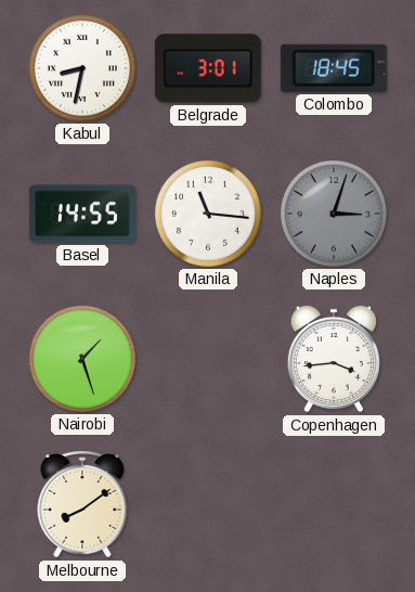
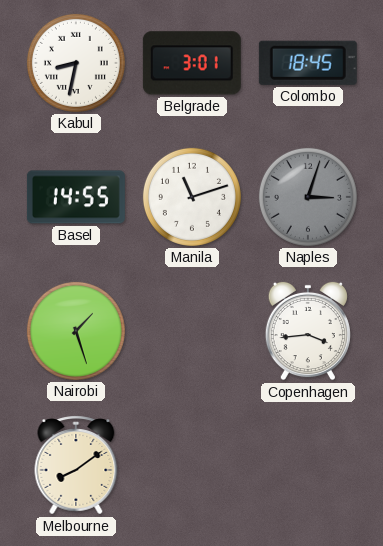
Manila: 11:16 -> 11:12
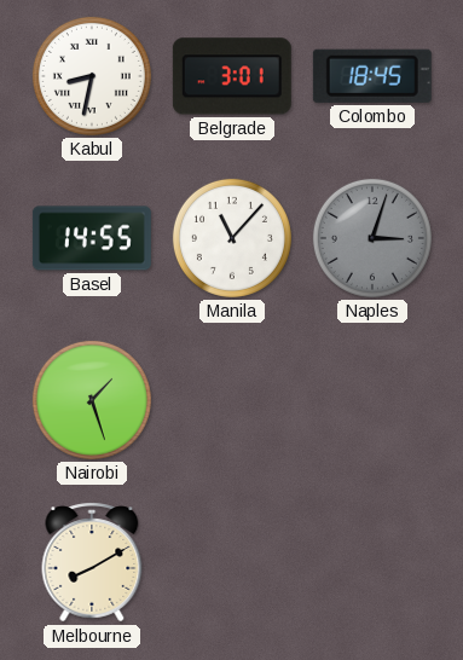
Manila: 11:12 -> 11:07
Copenhagen: 3:44 -> none
Melbourne: 8:09 -> 8:10
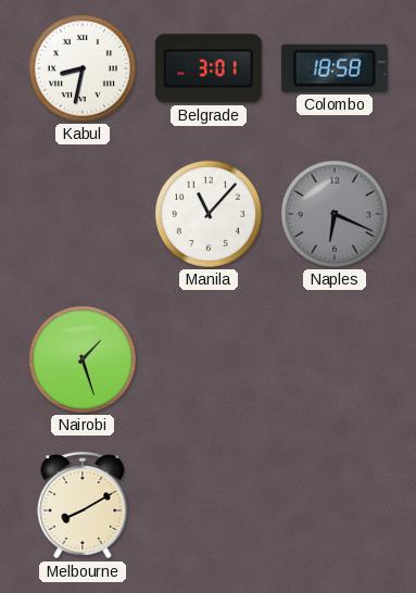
Colombo: 18:45 -> 18:58
Basel: 14:55 -> none
Naples: 3:03 -> 6:19
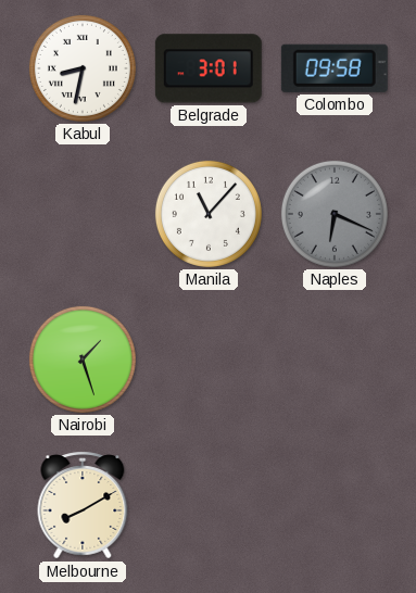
Colombo: 18:58 -> 09:58
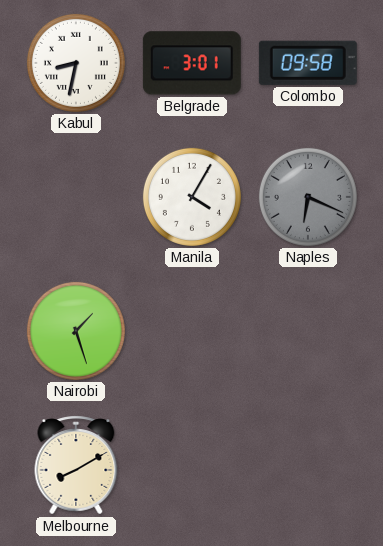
Manila: 11:07 -> 4:05
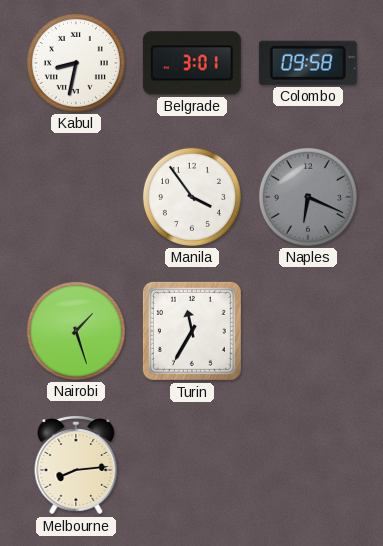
Manila: 4:05 -> 3:54
Turin: none -> 11:35
Melbourne: 8:10 -> 8:14
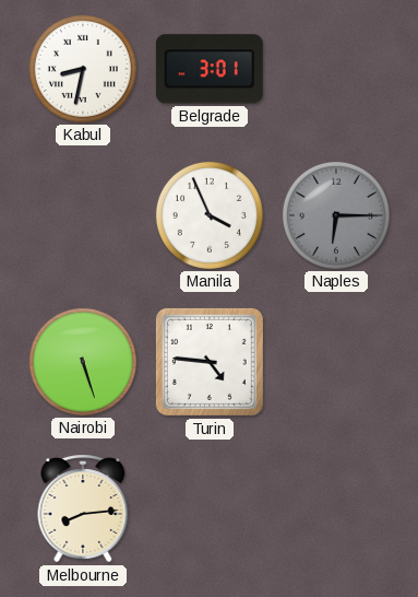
Colombo: 09:58 -> none
Manila: 3:54 -> 3:56
Naples: 6:19 -> 6:15
Nairobi: 1:27 -> 5:27
Turin: 11:35 -> 4:46
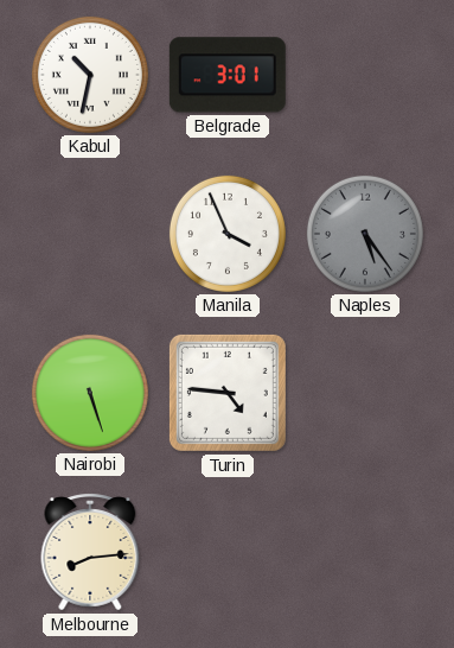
Kabul: 8:32 -> 10:32
Naples: 6:15 -> 5:24
